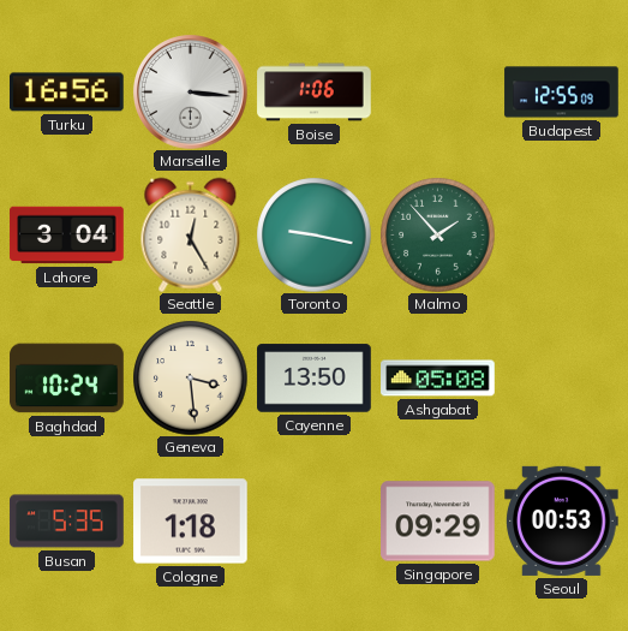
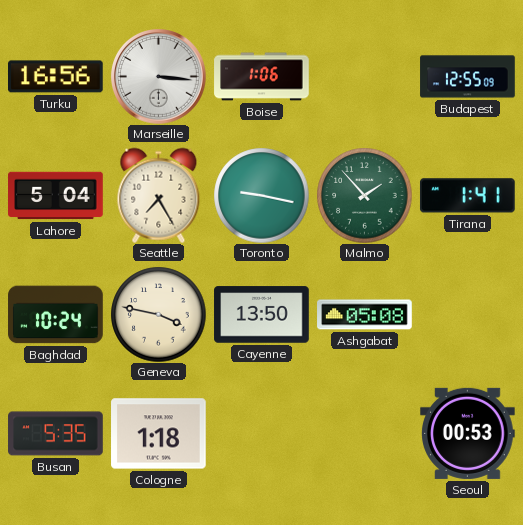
Lahore: 3:04 -> 5:04
Seattle: 12:25 -> 7:25
Tirana: none -> 1:41
Geneva: 3:29 -> 3:47
Singapore: 09:29 -> none
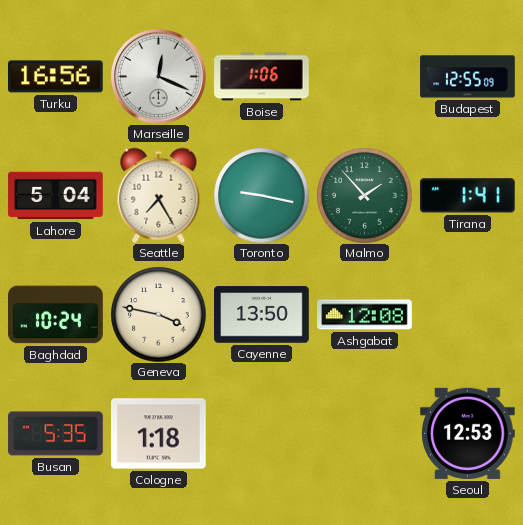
Marseille: 3:16 -> 12:19
Ashgabat: 05:08 -> 12:08
Seoul: 00:53 -> 12:53
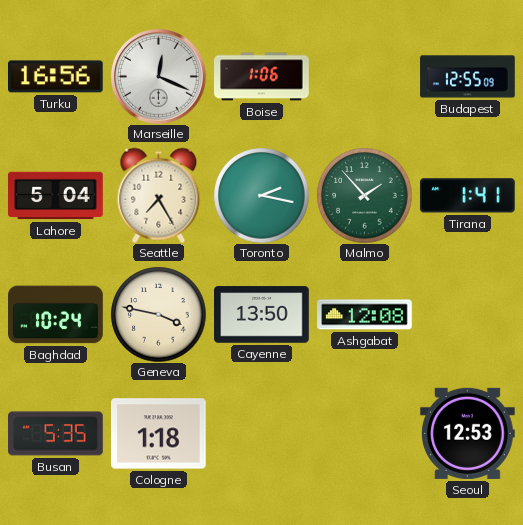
Toronto: 9:17 -> 2:17
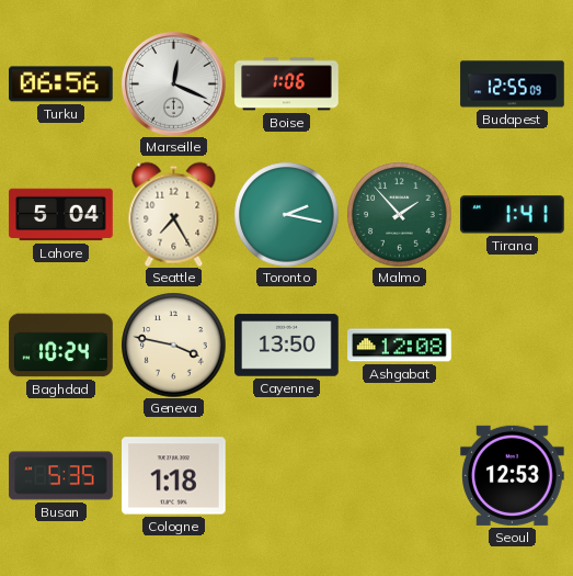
Turku: 16:56 -> 06:56
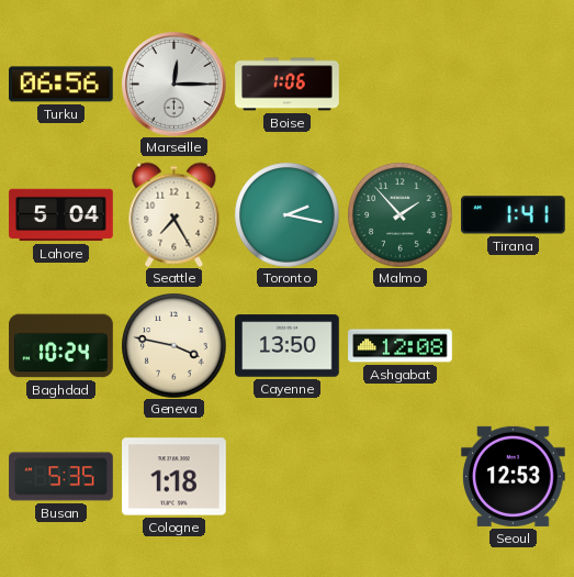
Marseille: 12:19 -> 12:15
Budapest: 12:55 -> none
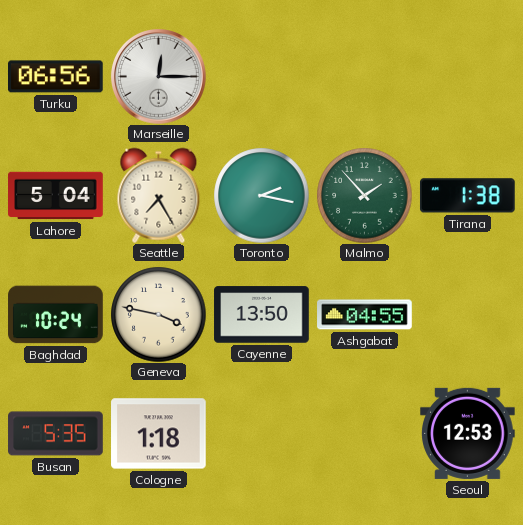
Boise: 1:06 -> none
Tirana: 1:41 -> 1:38
Ashgabat: 12:08 -> 04:55
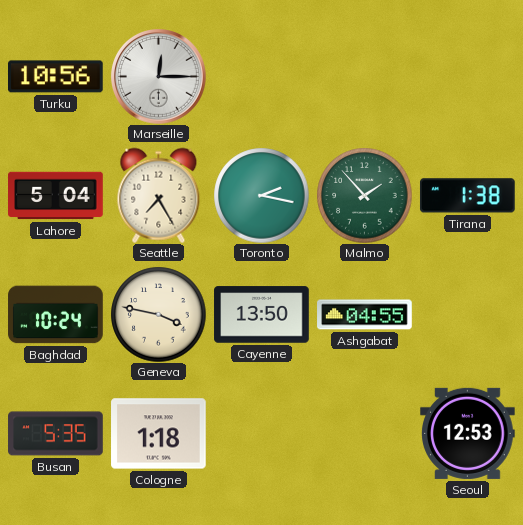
Turku: 06:56 -> 10:56
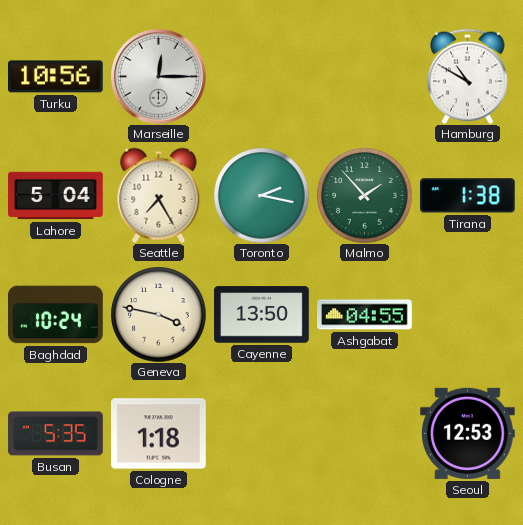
Hamburg: none -> 10:50
